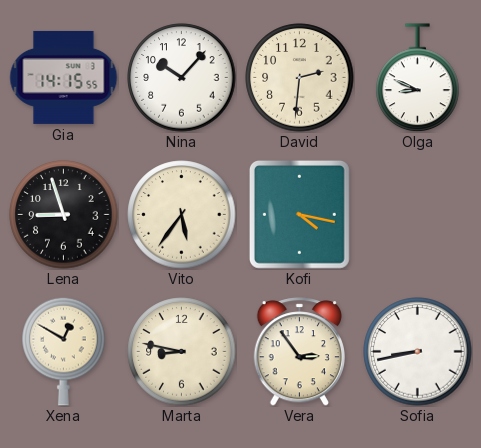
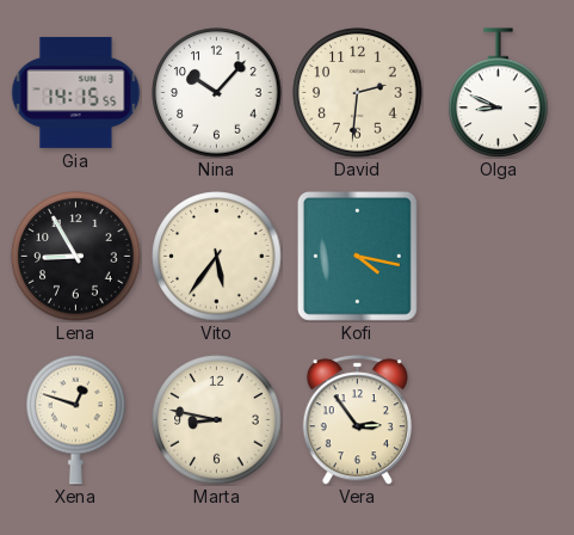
Lena: 8:57 -> 8:55
Xena: 12:50 -> 12:48
Sofia: 8:43 -> none
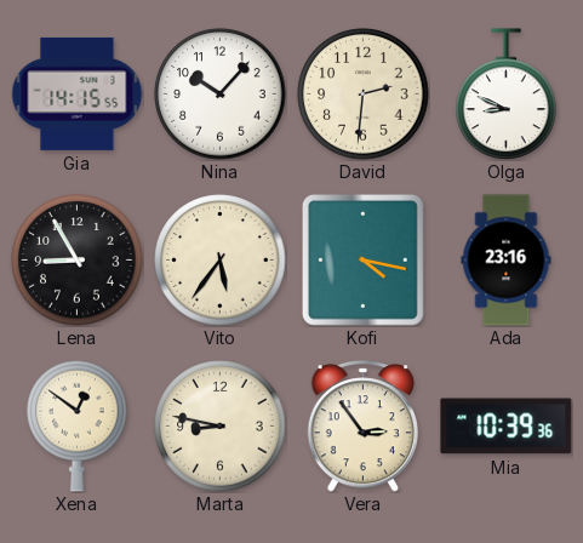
Ada: none -> 23:16
Xena: 12:48 -> 12:51
Mia: none -> 10:39
